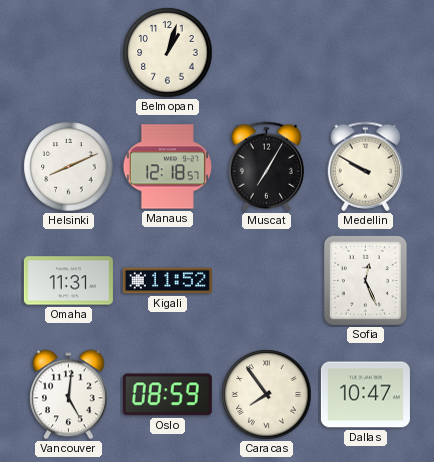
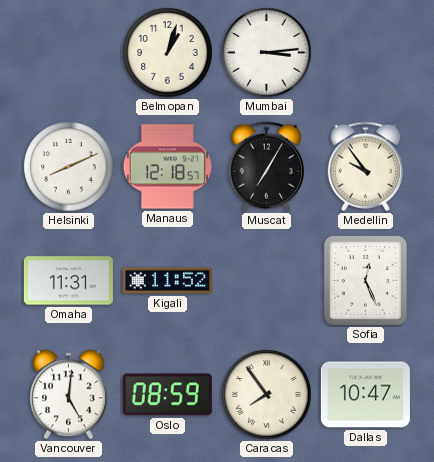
Mumbai: none -> 3:14
Medellin: 9:50 -> 9:54
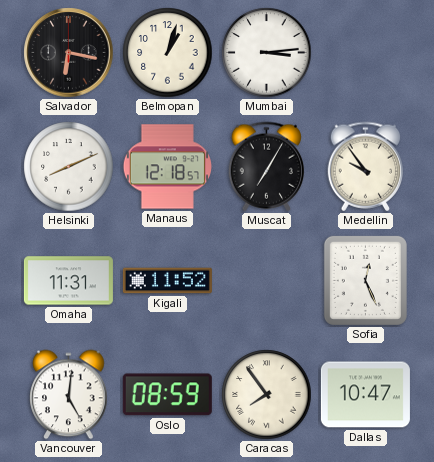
Salvador: none -> 6:17
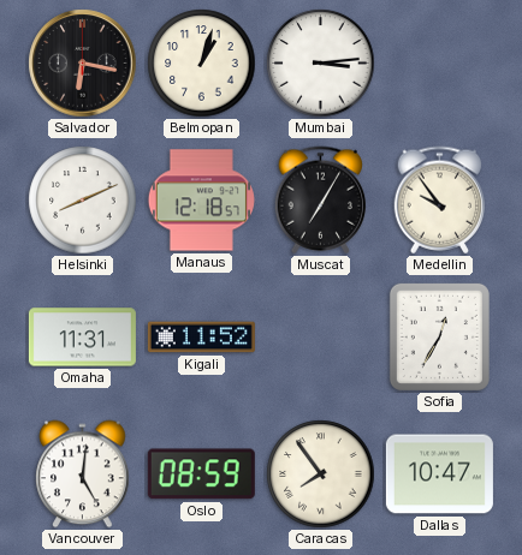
Sofia: 12:26 -> 12:35
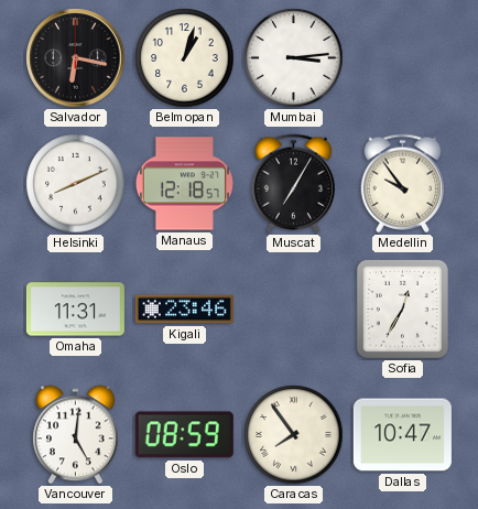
Kigali: 11:52 -> 23:46
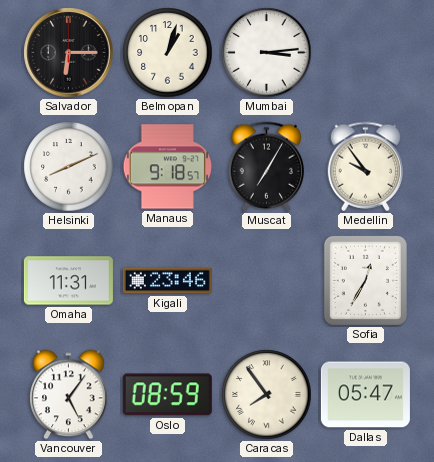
Salvador: 6:17 -> 6:15
Manaus: 12:18 -> 9:18
Vancouver: 5:01 -> 5:06
Dallas: 10:47 -> 05:47
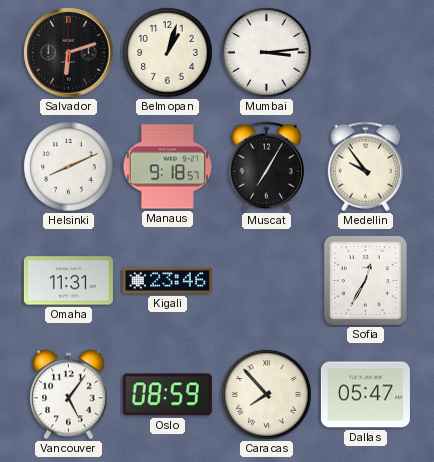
Salvador: 6:15 -> 6:12
Caracas: 7:54 -> 7:53
